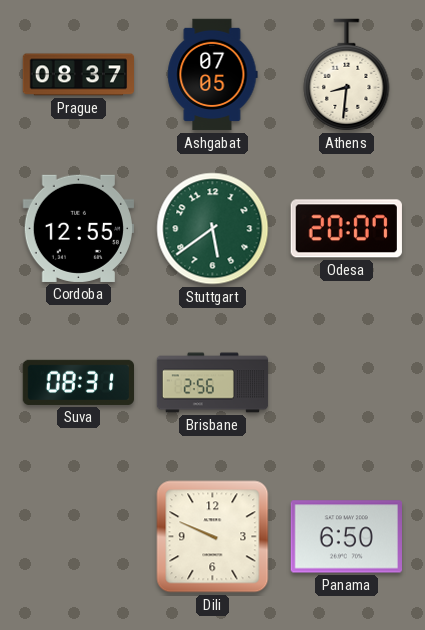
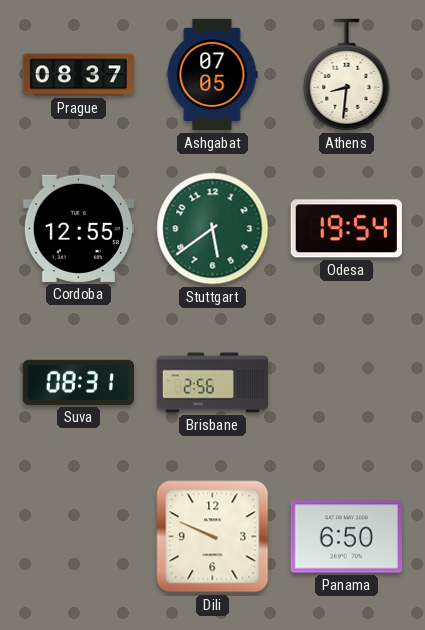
Odesa: 20:07 -> 19:54
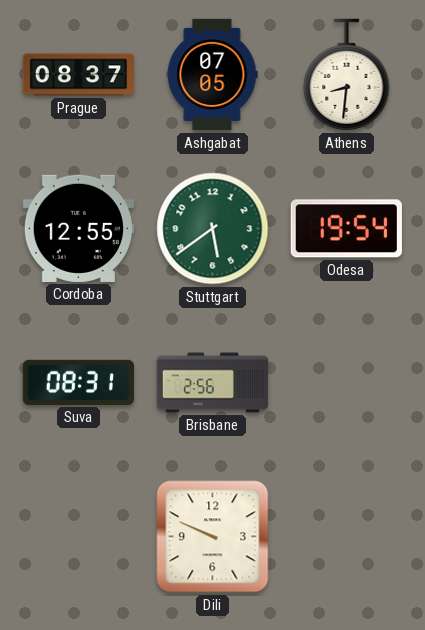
Panama: 6:50 -> none
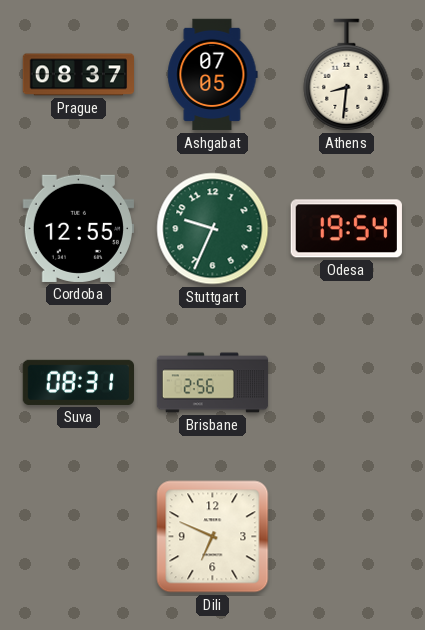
Stuttgart: 5:39 -> 9:34
Dili: 9:49 -> 6:49
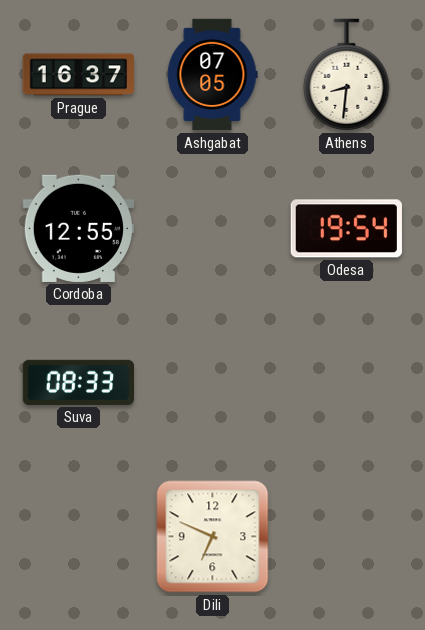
Prague: 08:37 -> 16:37
Stuttgart: 9:34 -> none
Suva: 08:31 -> 08:33
Brisbane: 2:56 -> none
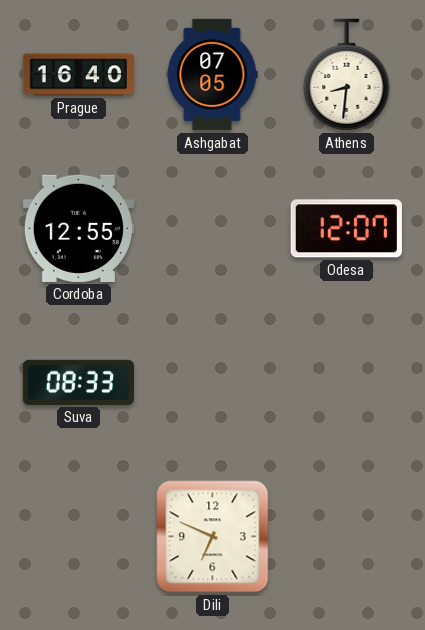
Prague: 16:37 -> 16:40
Odesa: 19:54 -> 12:07
